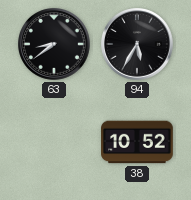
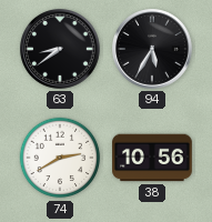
74: none -> 2:40
38: 10:52 -> 10:56
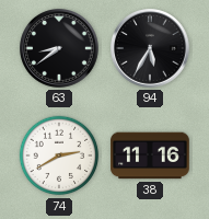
38: 10:56 -> 11:16
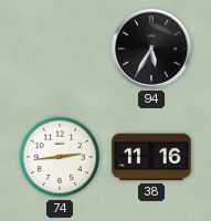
63: 8:39 -> none
74: 2:40 -> 2:44
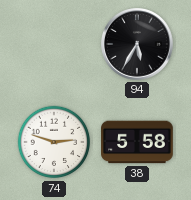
74: 2:44 -> 2:48
38: 11:16 -> 5:58
